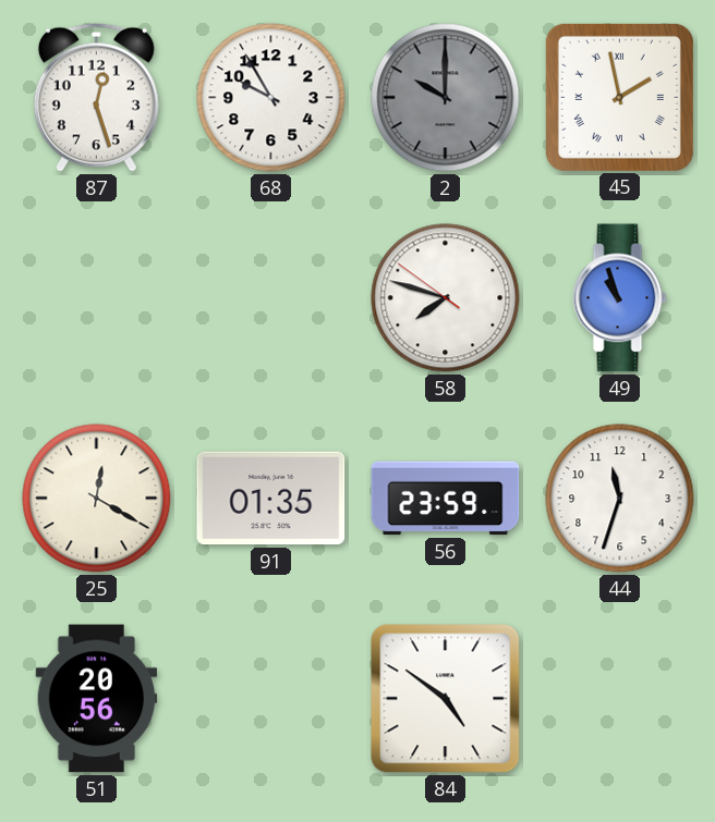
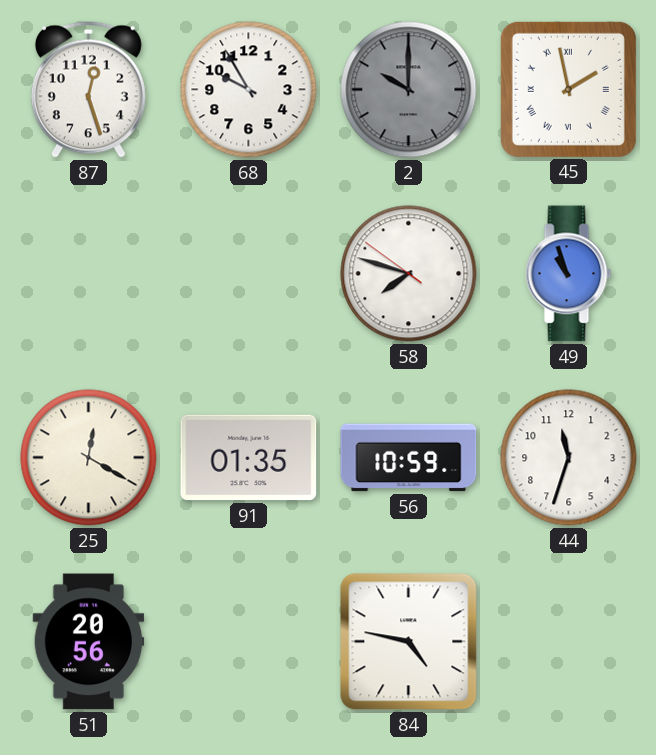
56: 23:59 -> 10:59
84: 4:51 -> 4:47
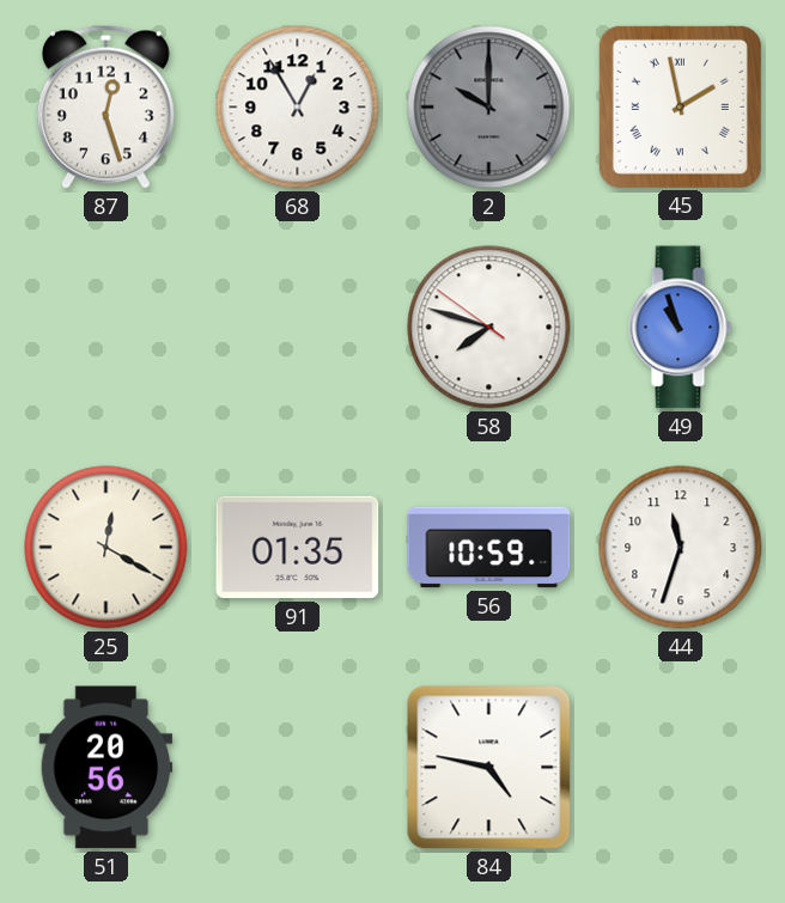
68: 9:55 -> 12:55
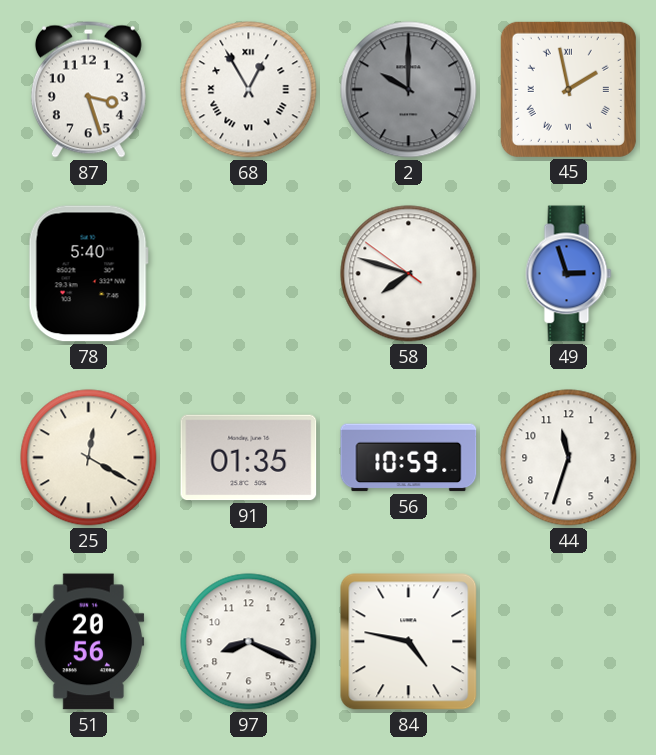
87: 12:27 -> 3:27
68 numerals: Arabic -> Roman
78: none -> 5:40
49: 10:57 -> 2:57
97: none -> 8:19
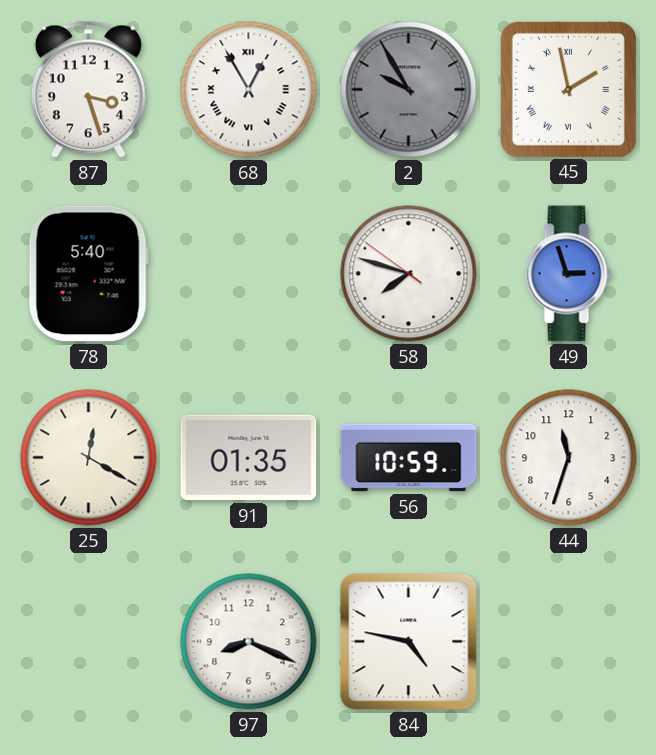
2: 10:00 -> 9:55
51: 20:56 -> none
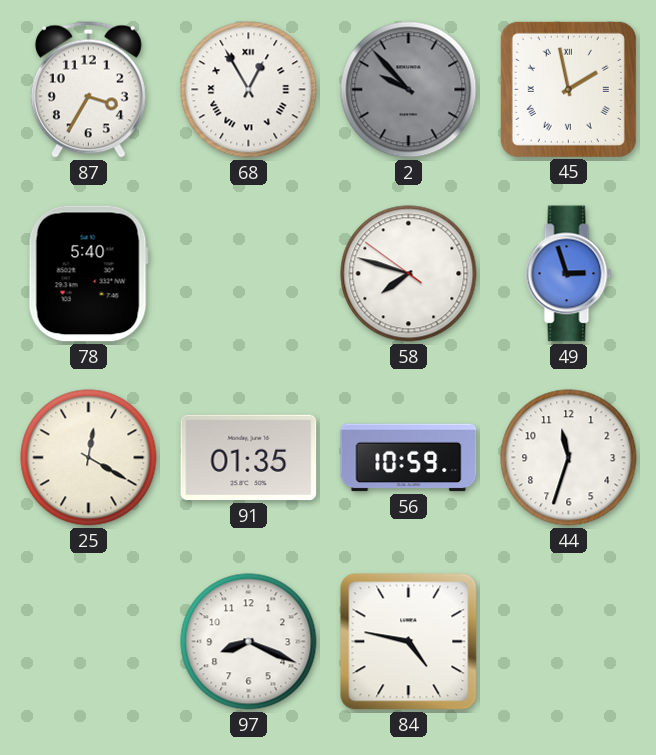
87: 3:27 -> 3:35
2: 9:55 -> 9:53
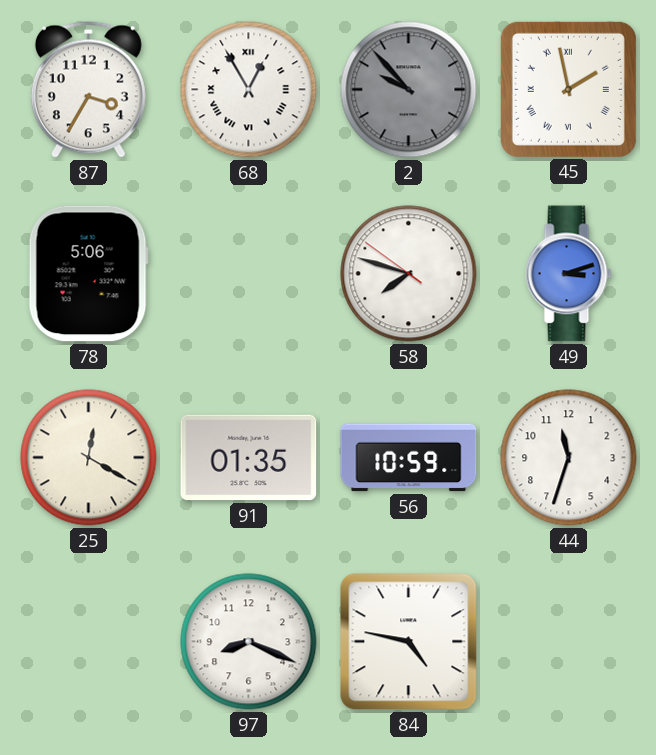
78: 5:40 -> 5:06
49: 2:57 -> 3:12
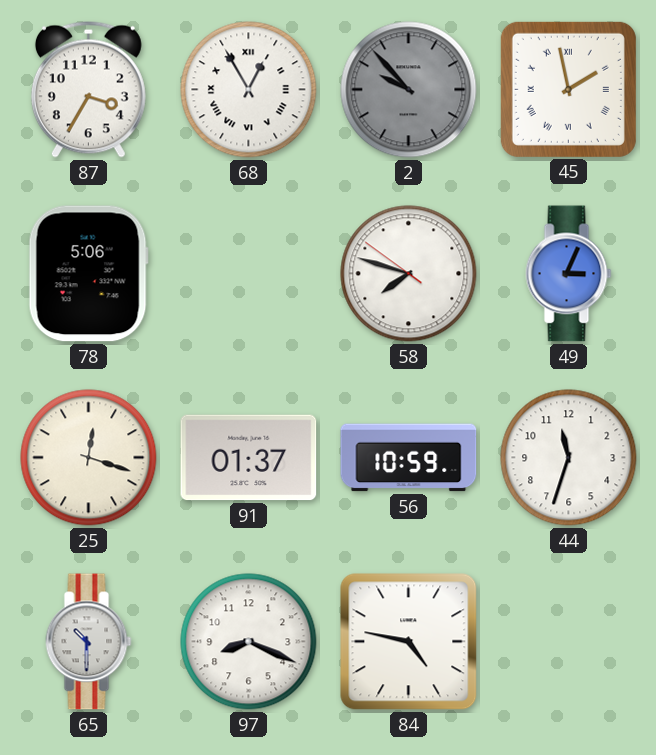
49: 3:12 -> 3:04
25: 12:20 -> 12:18
91: 01:35 -> 01:37
65: none -> 10:30
